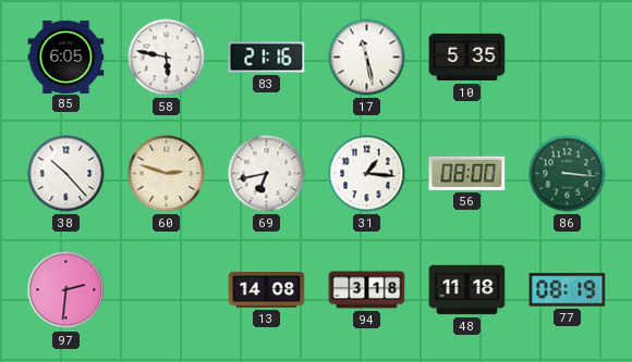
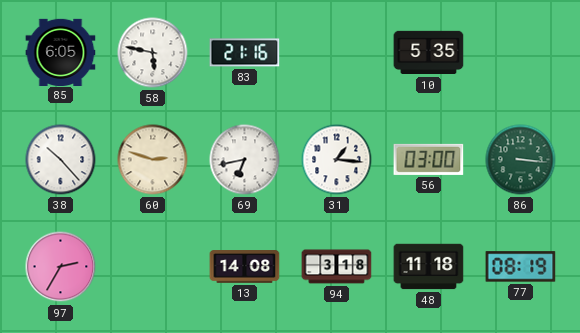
17: 11:28 -> none
56: 08:00 -> 03:00
97: 2:31 -> 2:35
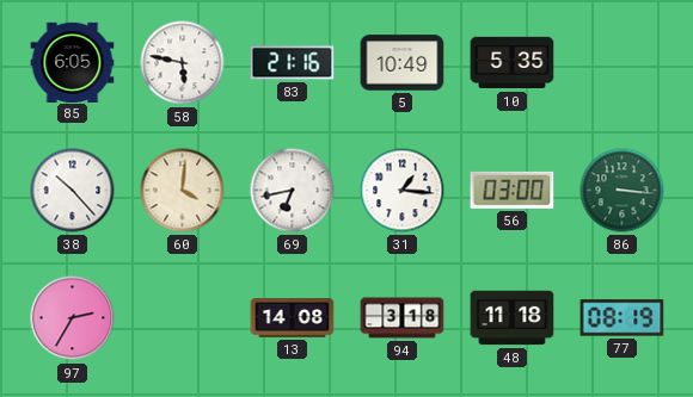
5: none -> 10:49
60: 2:48 -> 4:01
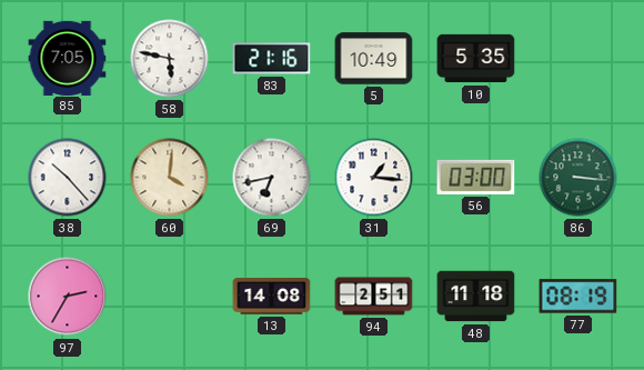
85: 6:05 -> 7:05
94: 3:18 -> 2:51
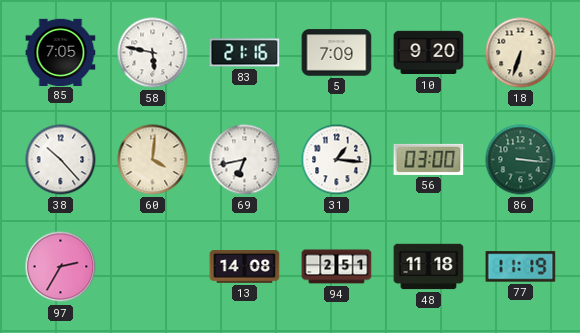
5: 10:49 -> 7:09
10: 5:35 -> 9:20
18: none -> 6:33
77: 08:19 -> 11:19
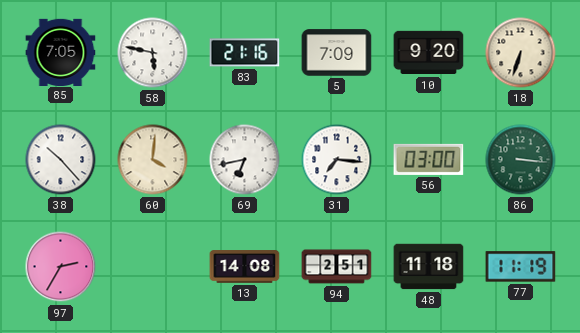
31: 1:16 -> 7:16
